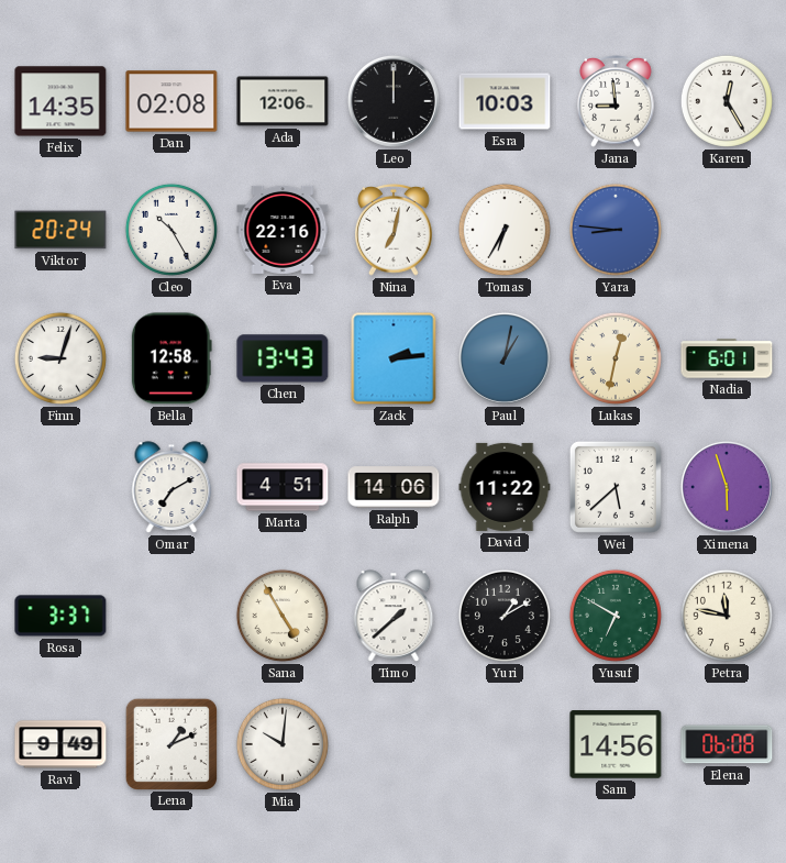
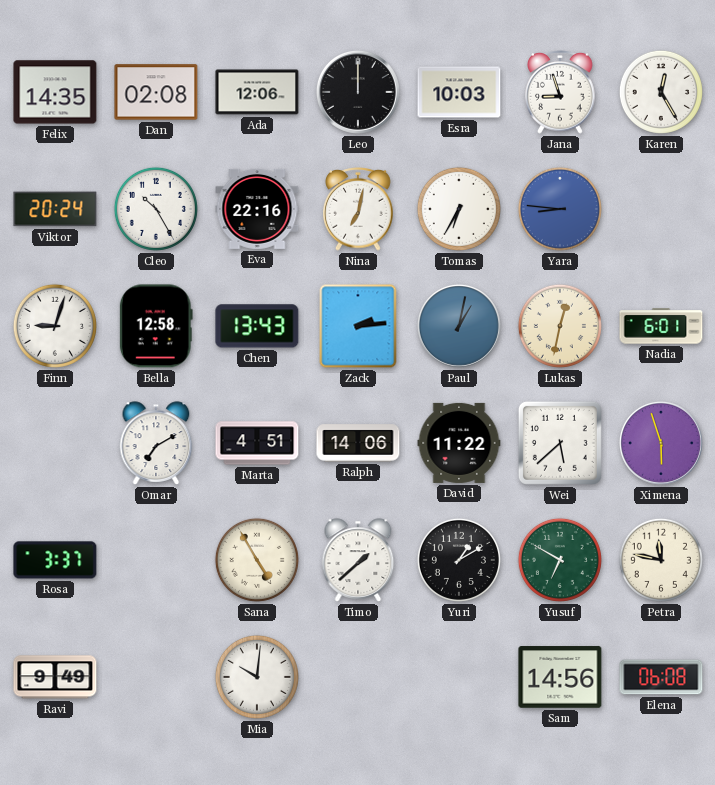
Jana: 8:59 -> 8:57
Lena: 1:11 -> none
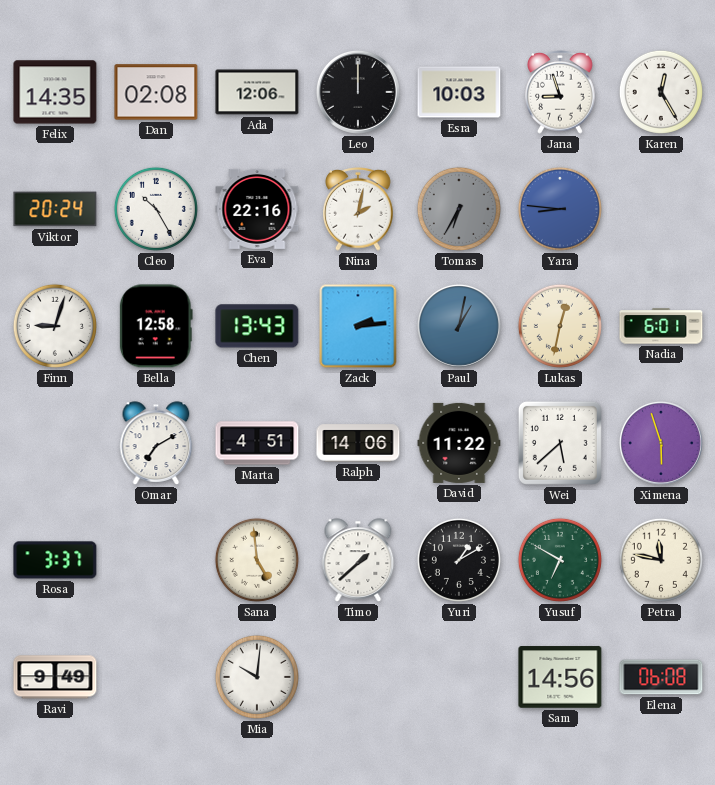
Nina: 7:02 -> 2:02
Tomas dial: white -> grey
Sana: 4:55 -> 4:59
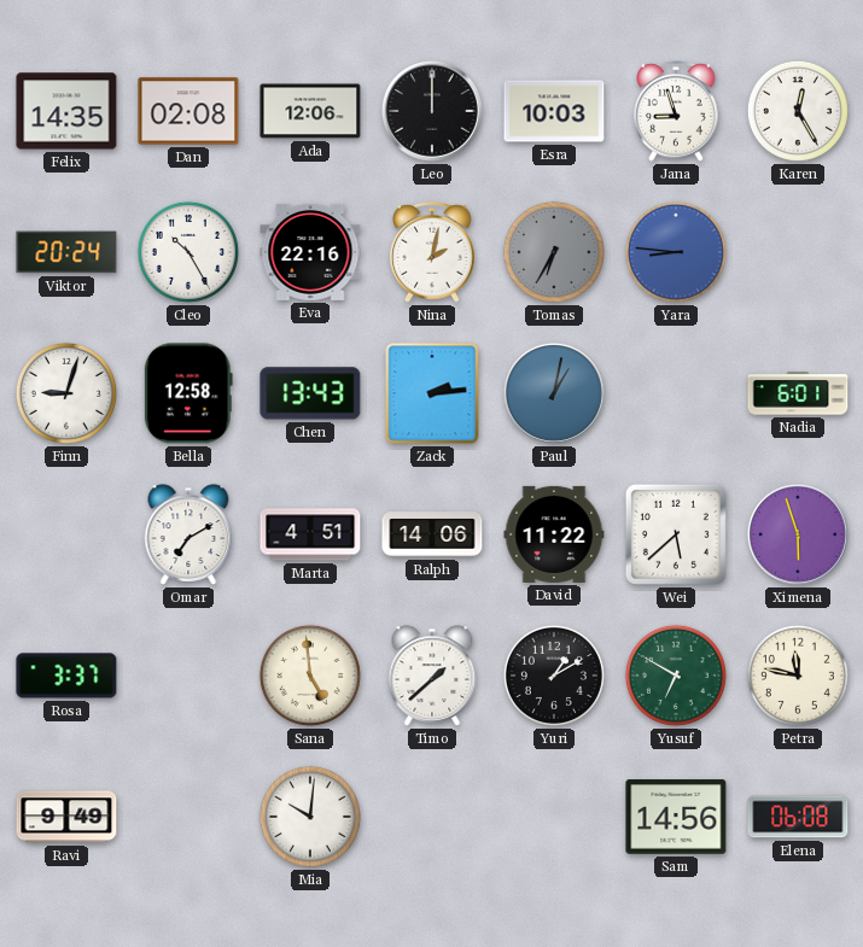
Lukas: 12:32 -> none
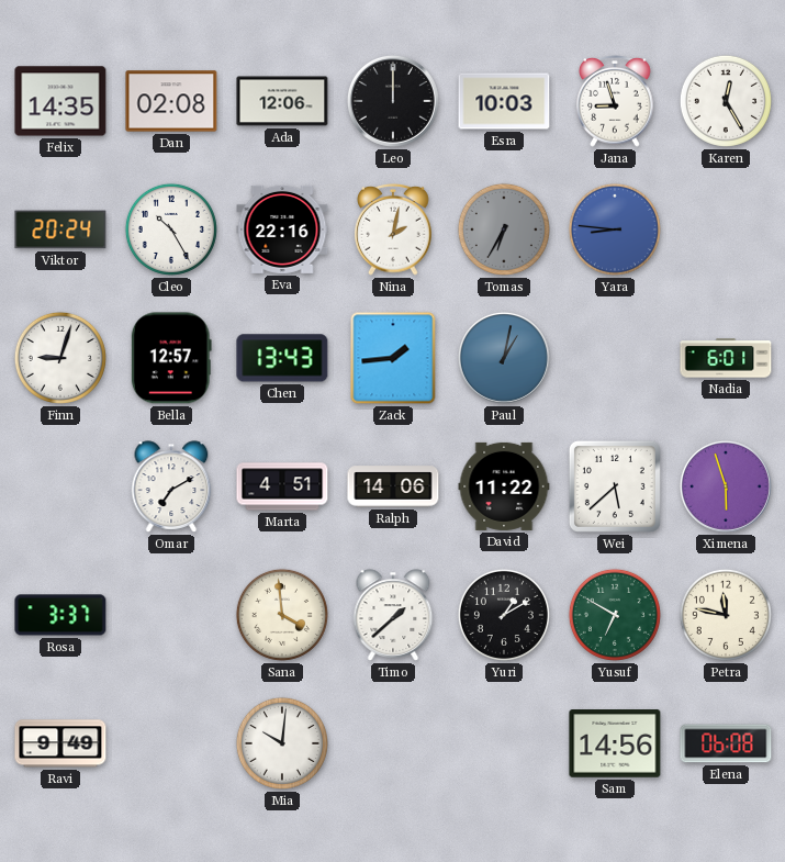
Bella: 12:58 -> 12:57
Zack: 2:14 -> 1:44
Sana: 4:59 -> 3:59
